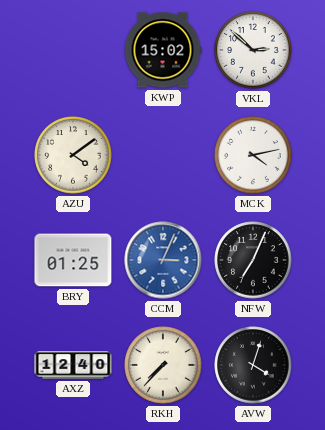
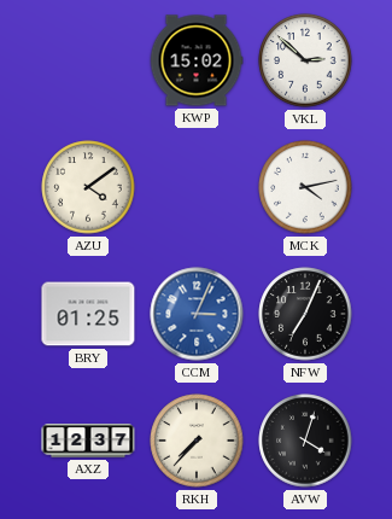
AXZ: 12:40 -> 12:37
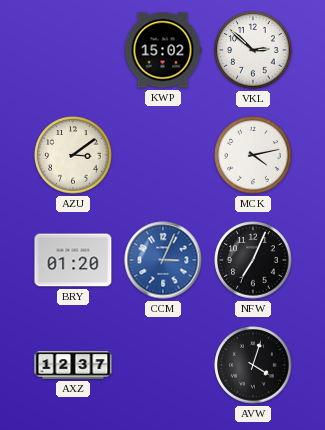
AZU: 4:09 -> 3:09
BRY: 01:25 -> 01:20
RKH: 7:37 -> none
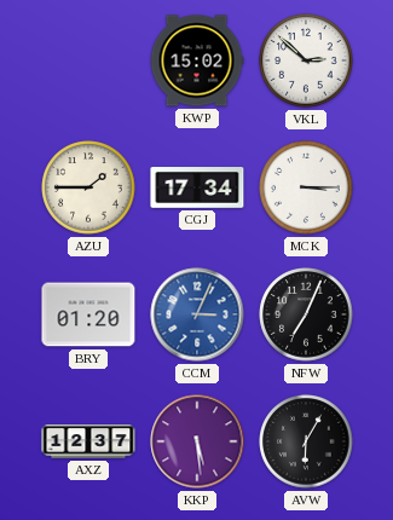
AZU: 3:09 -> 1:45
CGJ: none -> 17:34
MCK: 4:13 -> 3:15
KKP: none -> 5:29
AVW: 4:03 -> 6:05
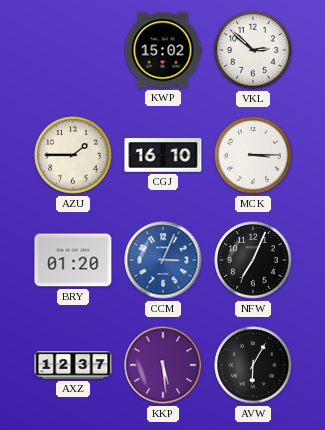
CGJ: 17:34 -> 16:10
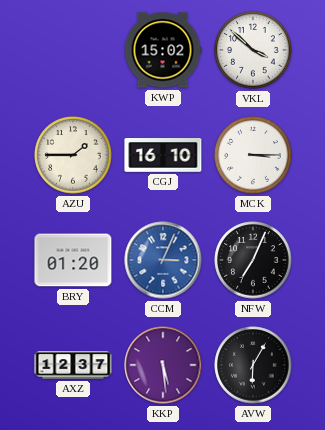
VKL: 2:52 -> 3:52
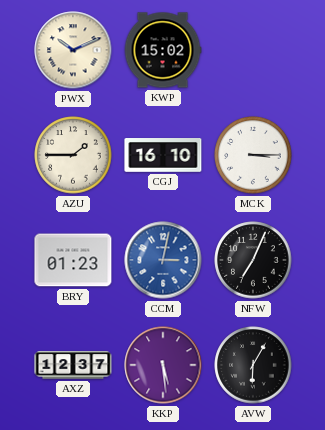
PWX: none -> 10:11
VKL: 3:52 -> none
BRY: 01:20 -> 01:23
CCM: 3:04 -> 3:02
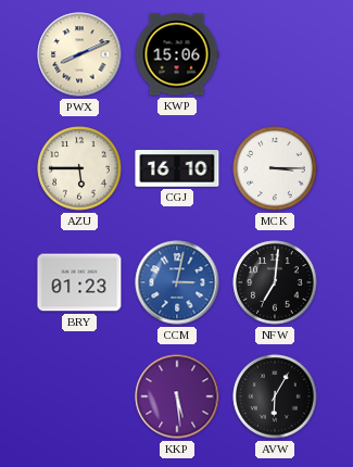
PWX: 10:11 -> 8:11
KWP: 15:02 -> 15:06
AZU: 1:45 -> 5:45
NFW: 7:04 -> 7:01
AXZ: 12:37 -> none
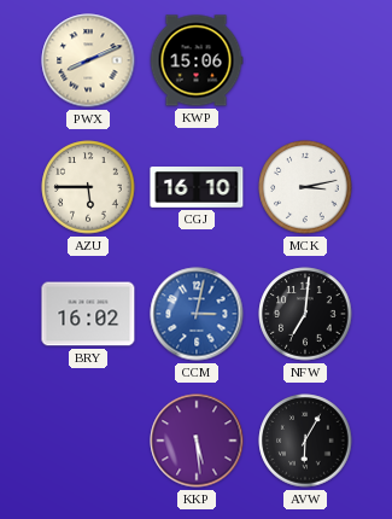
MCK: 3:15 -> 3:13
BRY: 01:23 -> 16:02
